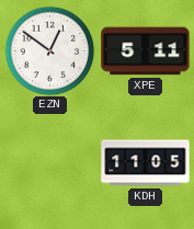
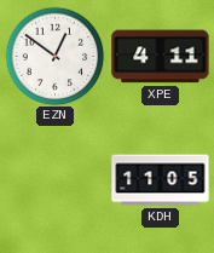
XPE: 5:11 -> 4:11
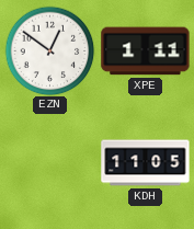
XPE: 4:11 -> 1:11
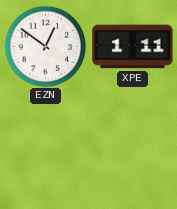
KDH: 11:05 -> none
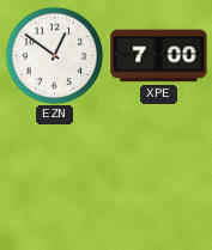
XPE: 1:11 -> 7:00
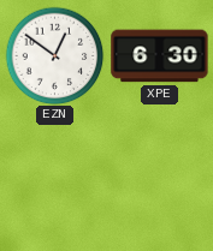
XPE: 7:00 -> 6:30
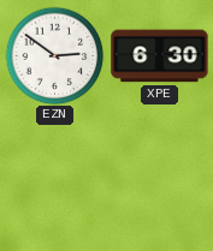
EZN: 12:51 -> 2:51
